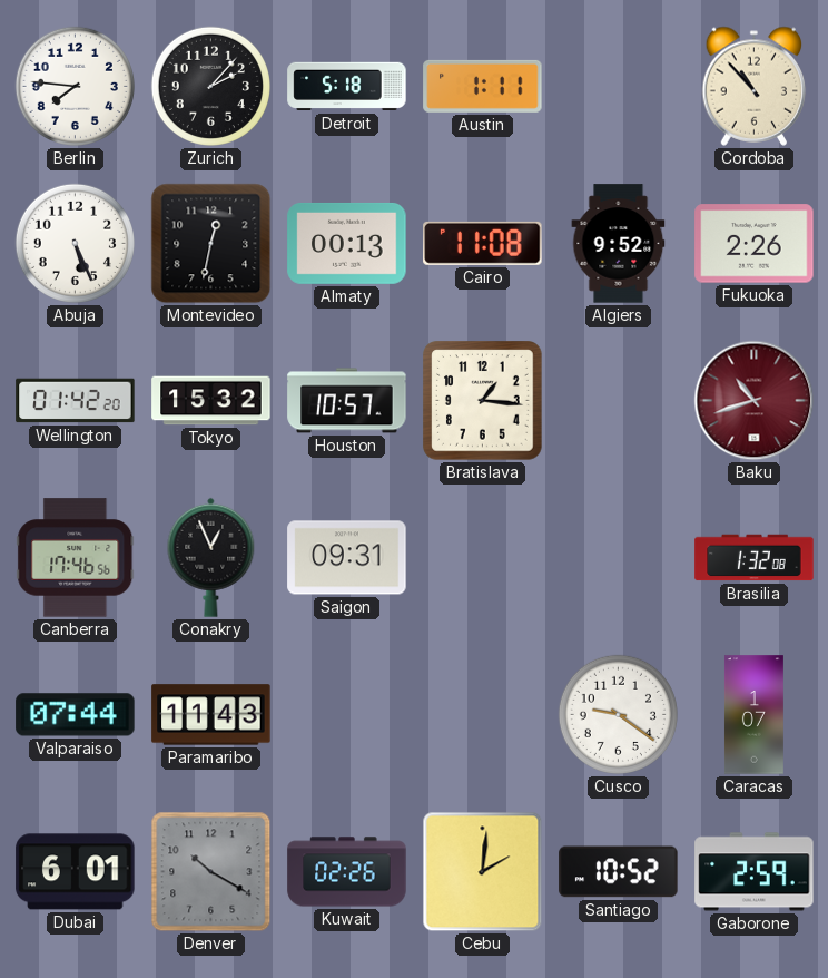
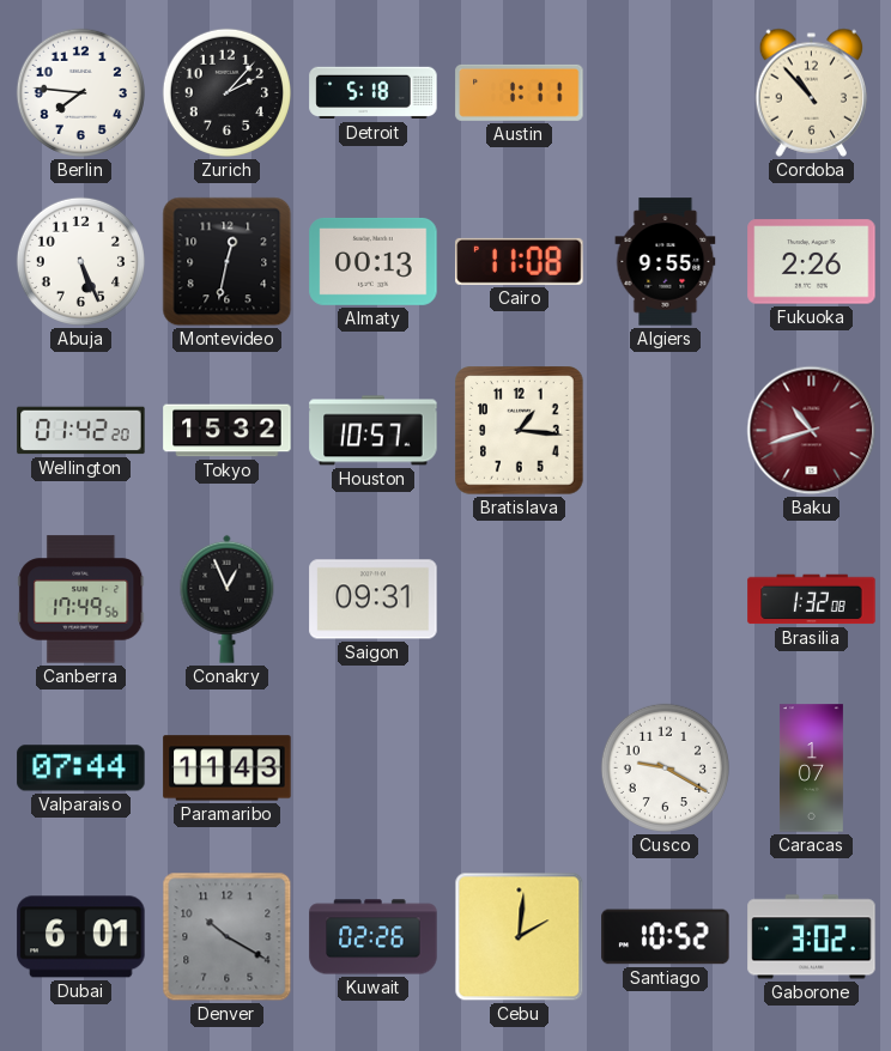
Algiers: 9:52 -> 9:55
Canberra: 17:46 -> 17:49
Cusco: 9:21 -> 9:20
Gaborone: 2:59 -> 3:02
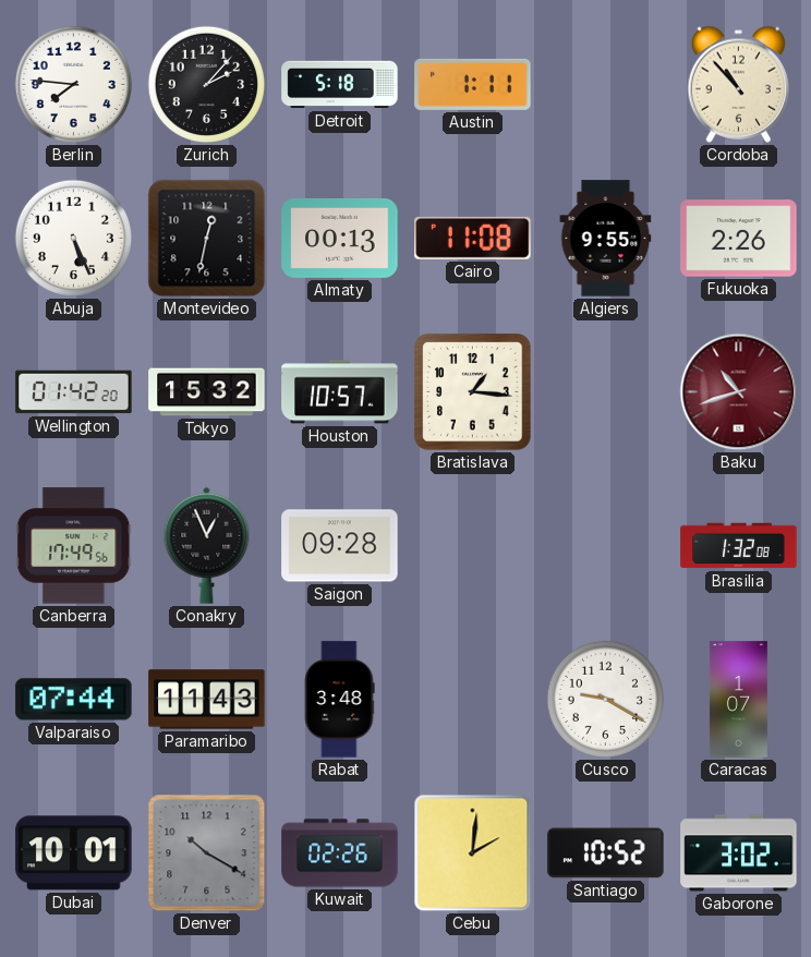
Saigon: 09:31 -> 09:28
Rabat: none -> 3:48
Dubai: 6:01 -> 10:01
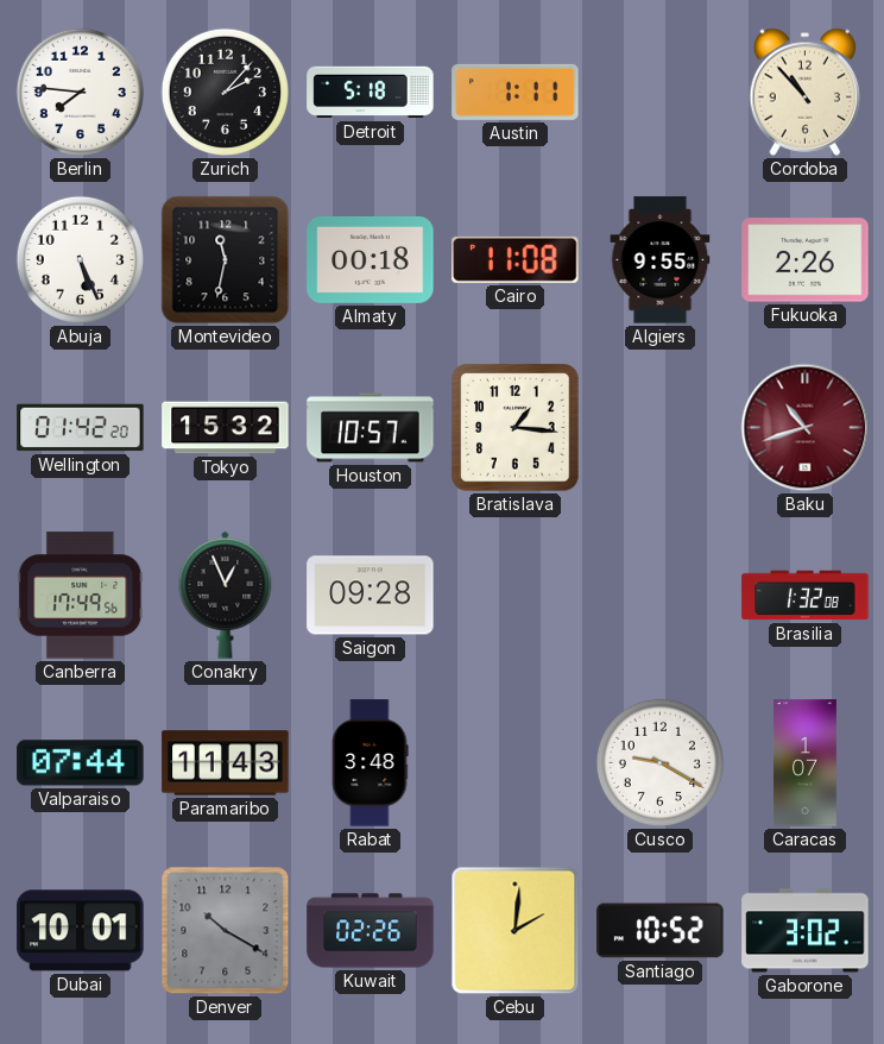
Montevideo: 12:32 -> 11:32
Almaty: 00:13 -> 00:18
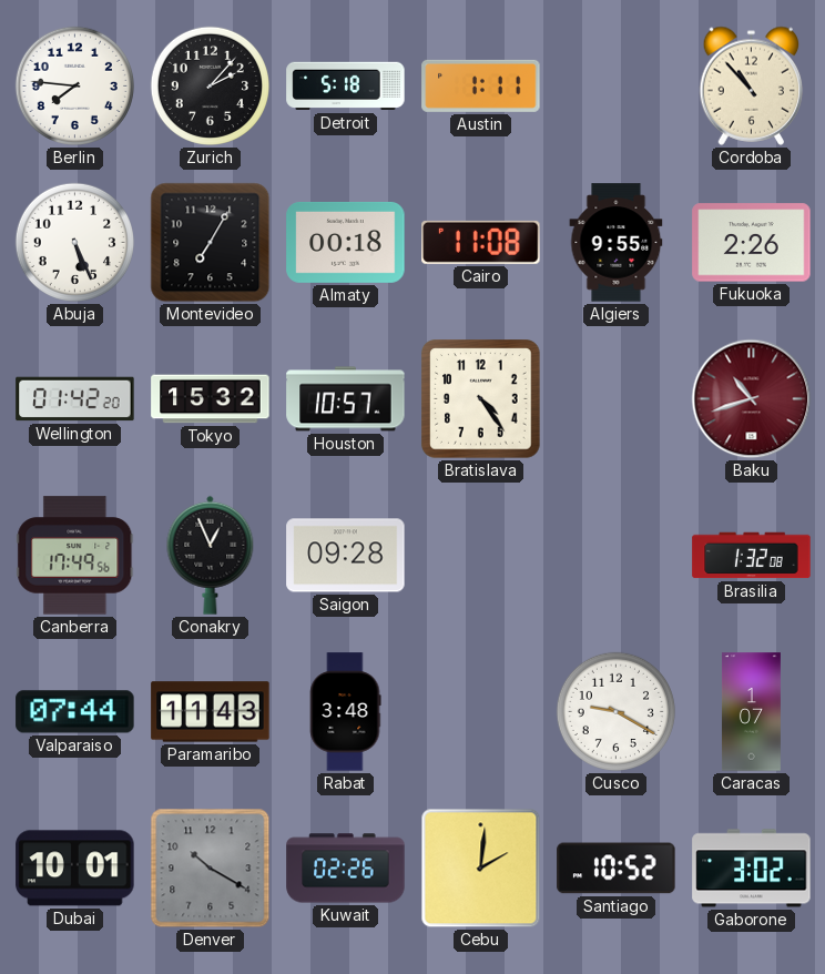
Montevideo: 11:32 -> 7:05
Bratislava: 1:16 -> 4:24
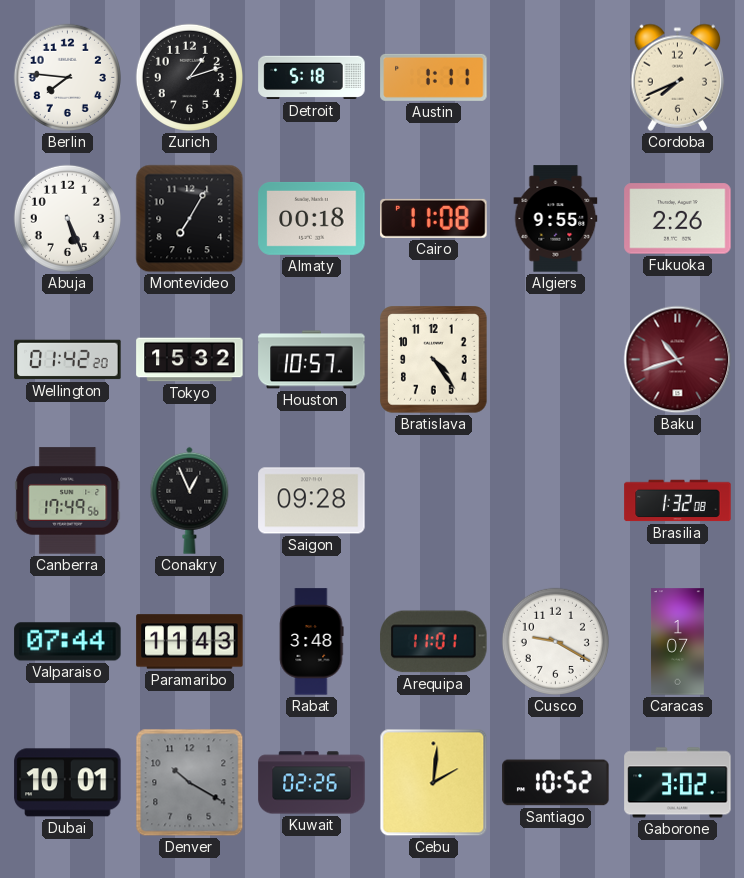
Zurich: 2:07 -> 1:12
Cordoba: 10:53 -> 7:41
Arequipa: none -> 11:01
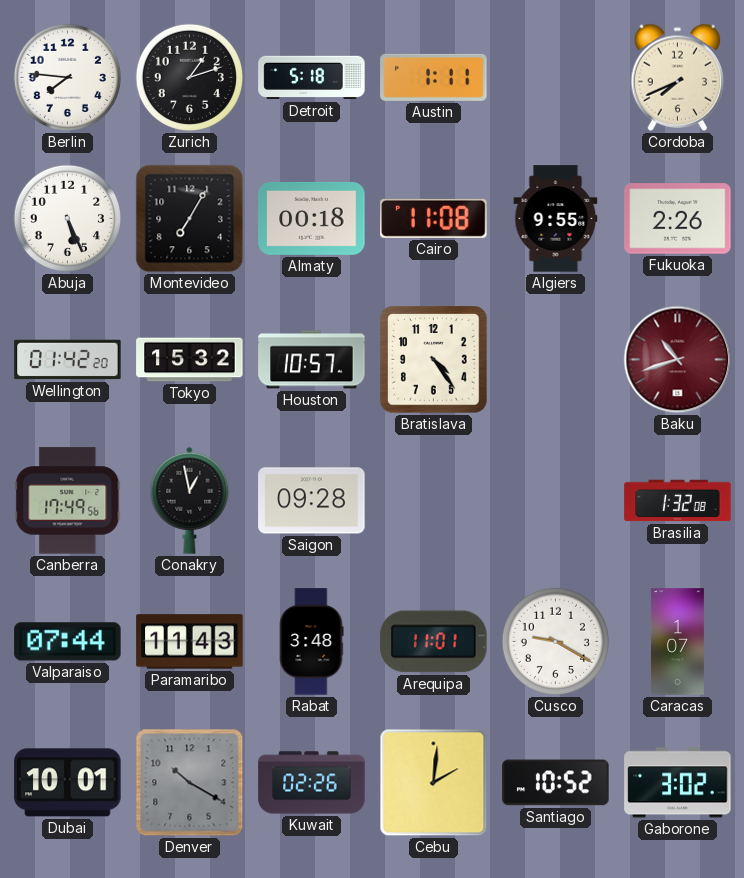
Conakry: 12:56 -> 12:58
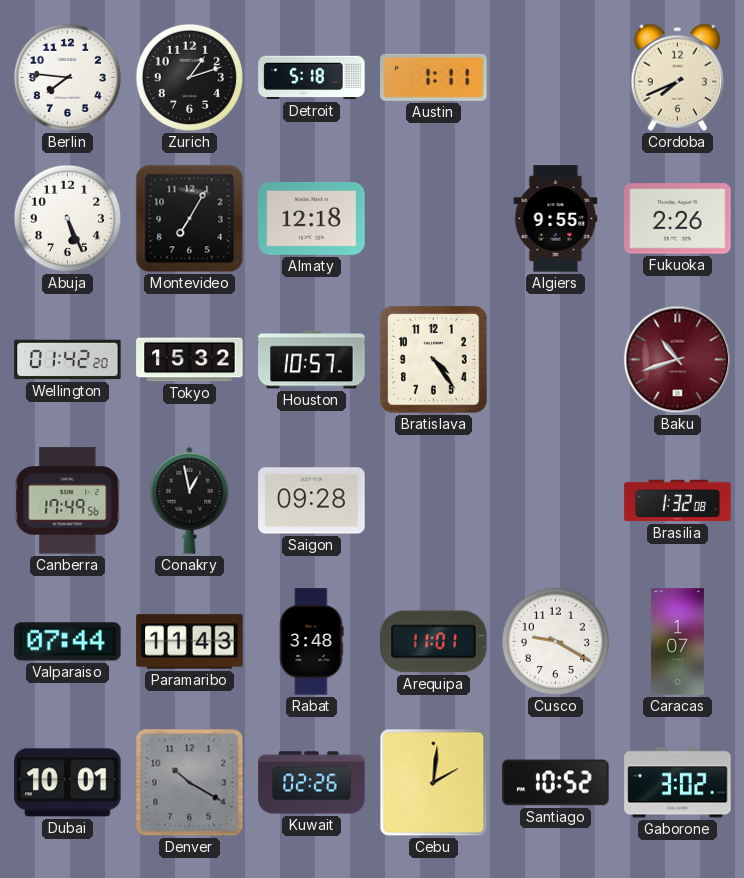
Almaty: 00:18 -> 12:18
Cairo: 11:08 -> none
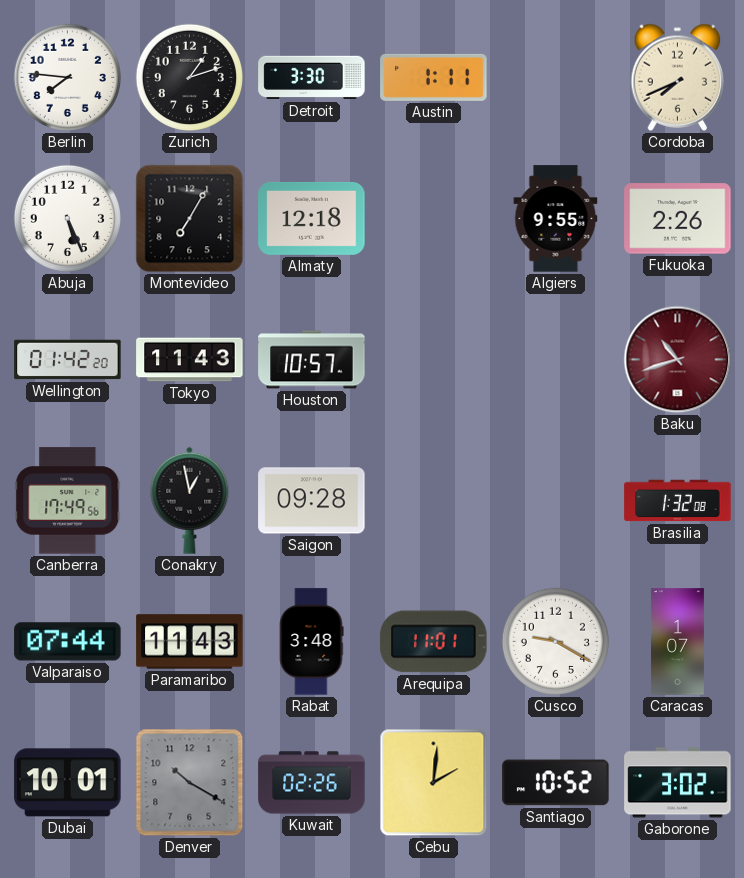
Detroit: 5:18 -> 3:30
Tokyo: 15:32 -> 11:43
Bratislava: 4:24 -> none
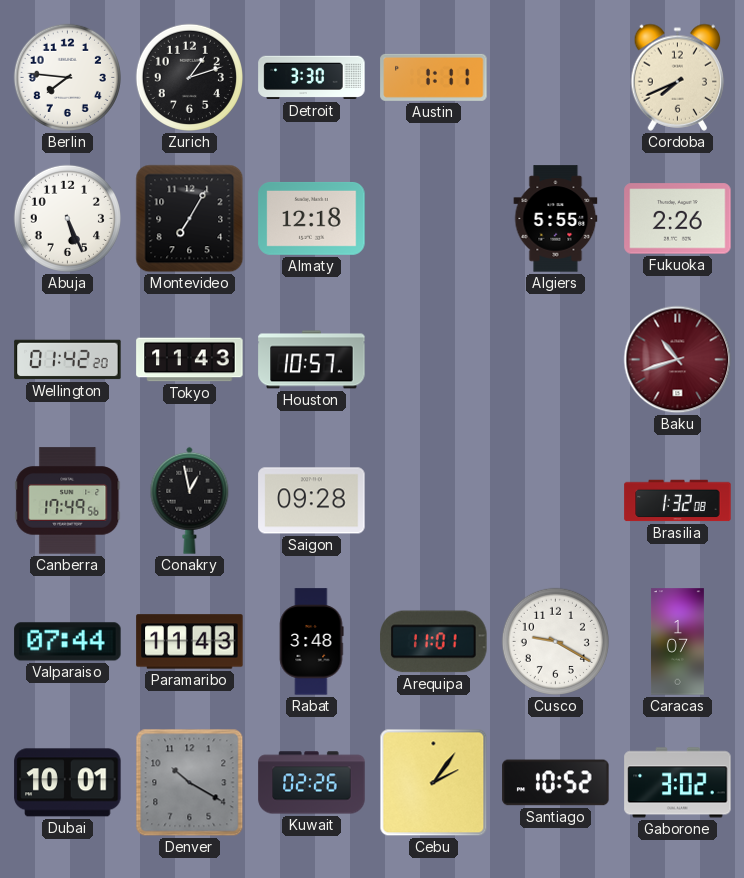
Algiers: 9:55 -> 5:55
Cebu: 2:01 -> 2:06
